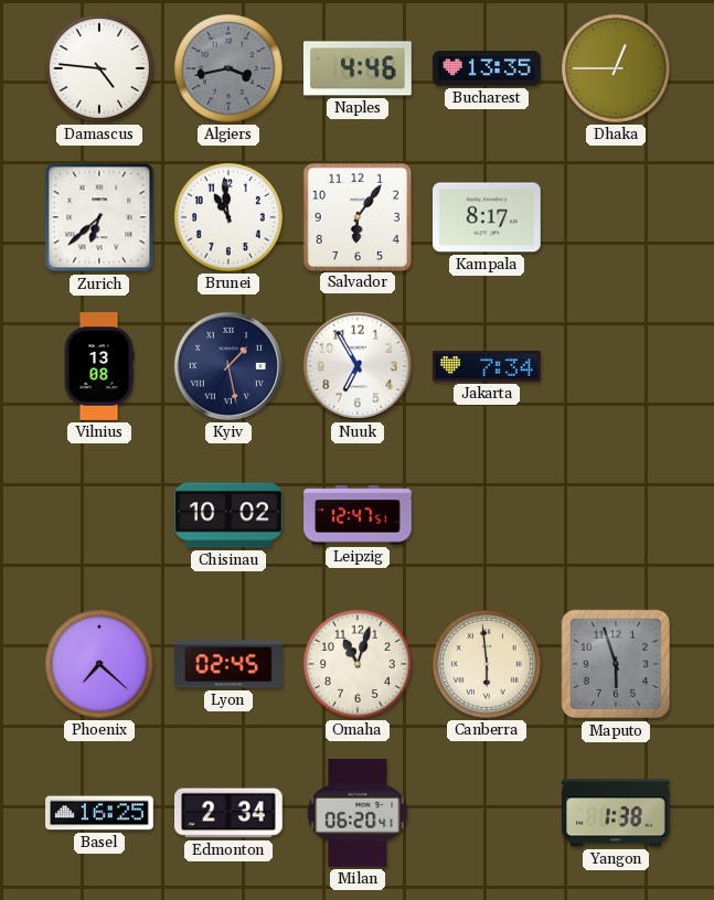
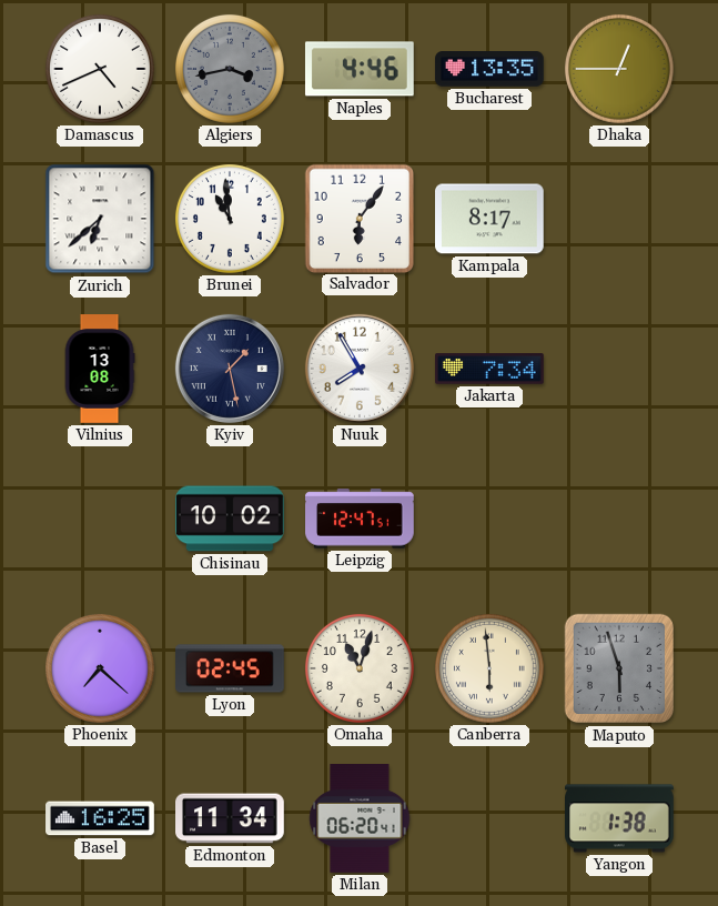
Damascus: 4:46 -> 4:41
Nuuk: 6:55 -> 7:55
Edmonton: 2:34 -> 11:34
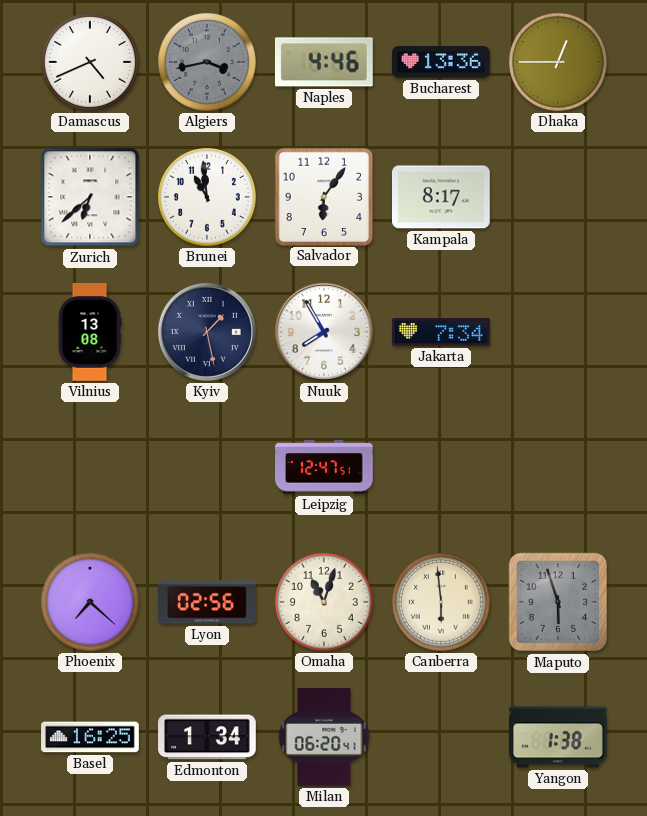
Bucharest: 13:35 -> 13:36
Chisinau: 10:02 -> none
Lyon: 02:45 -> 02:56
Edmonton: 11:34 -> 1:34
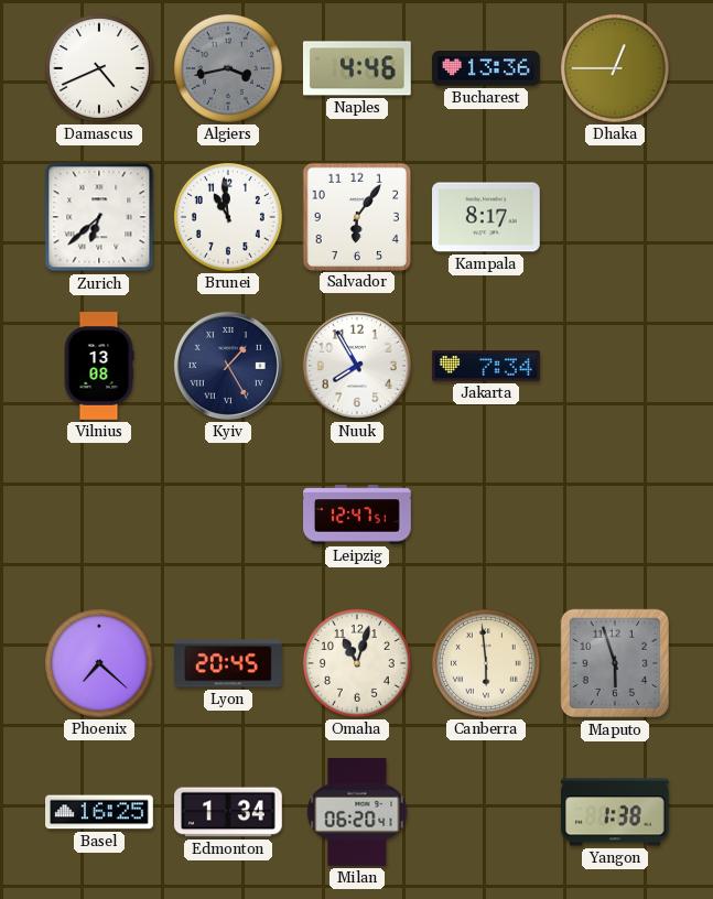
Kyiv: 1:28 -> 1:25
Lyon: 02:56 -> 20:45
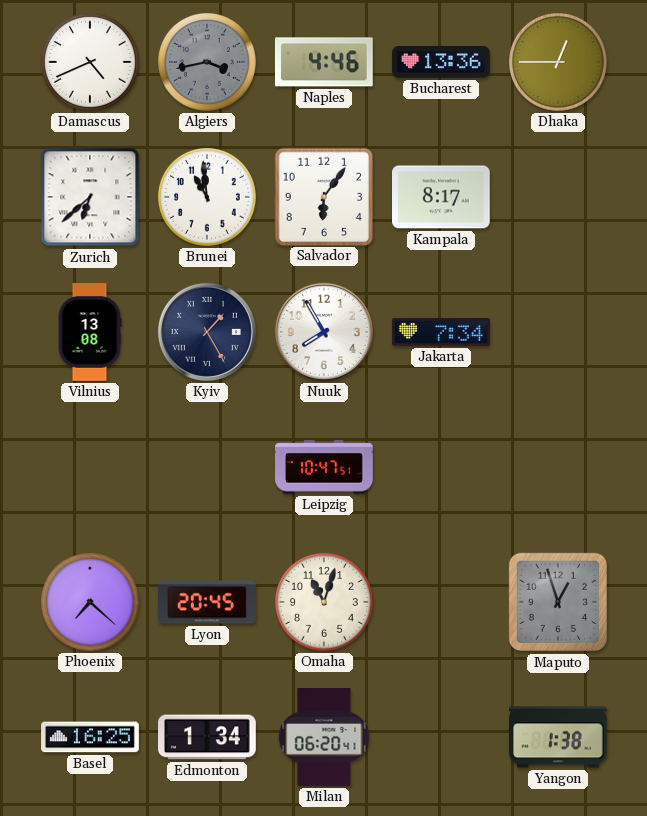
Leipzig: 12:47 -> 10:47
Canberra: 5:59 -> none
Maputo: 5:57 -> 12:57
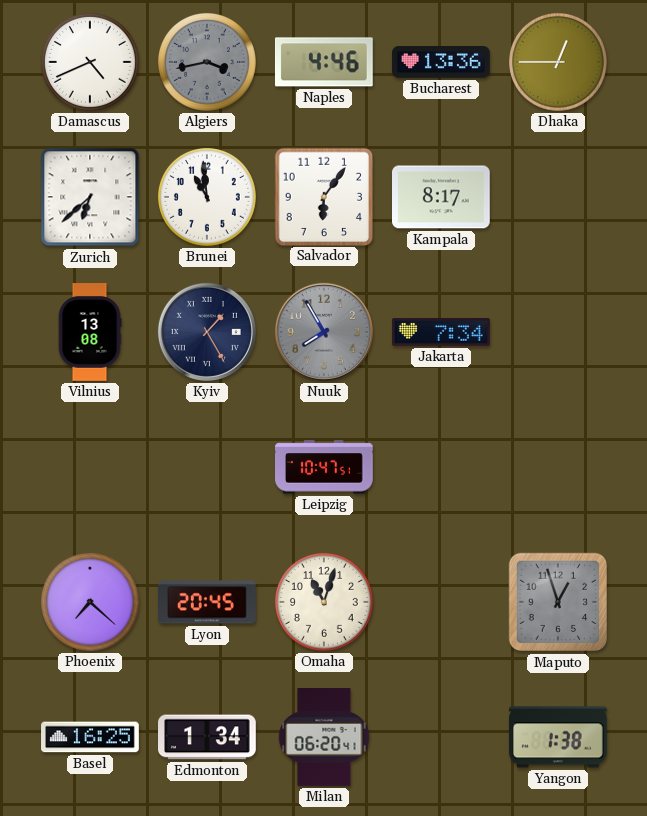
Nuuk dial: white -> grey
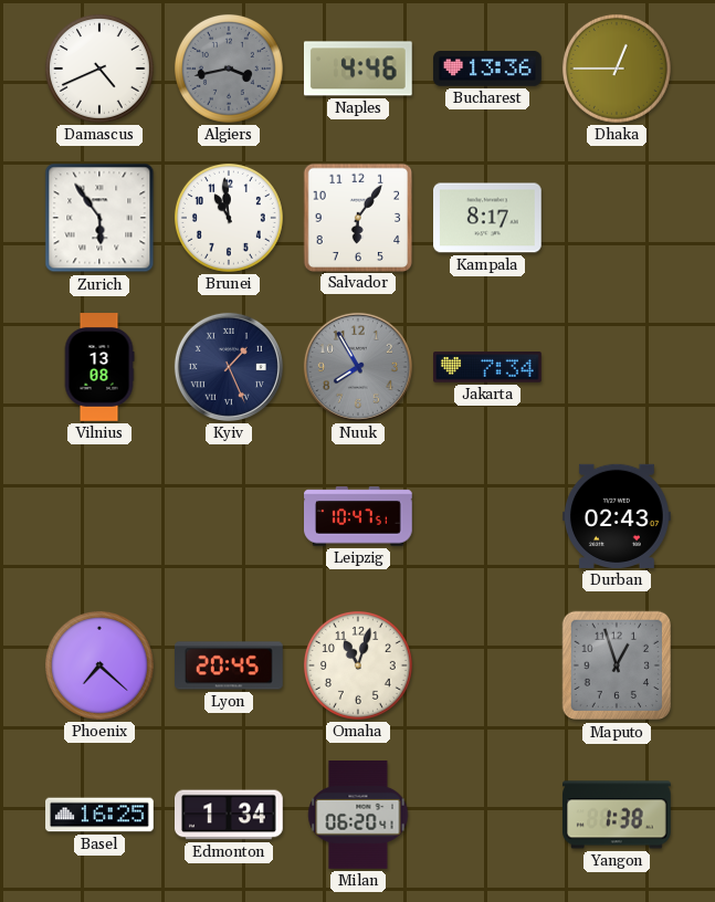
Zurich: 6:38 -> 5:54
Kyiv: 1:25 -> 1:26
Durban: none -> 02:43
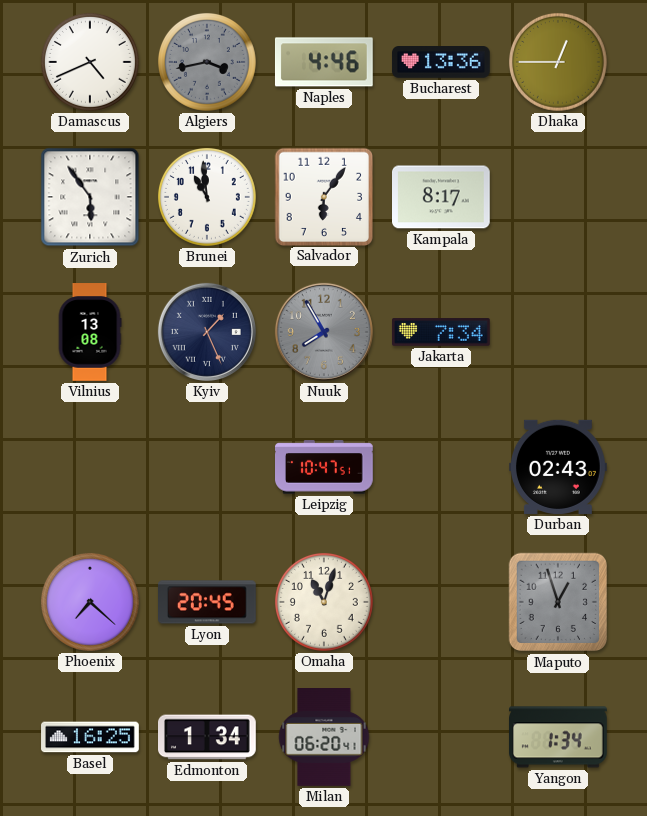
Yangon: 1:38 -> 1:34
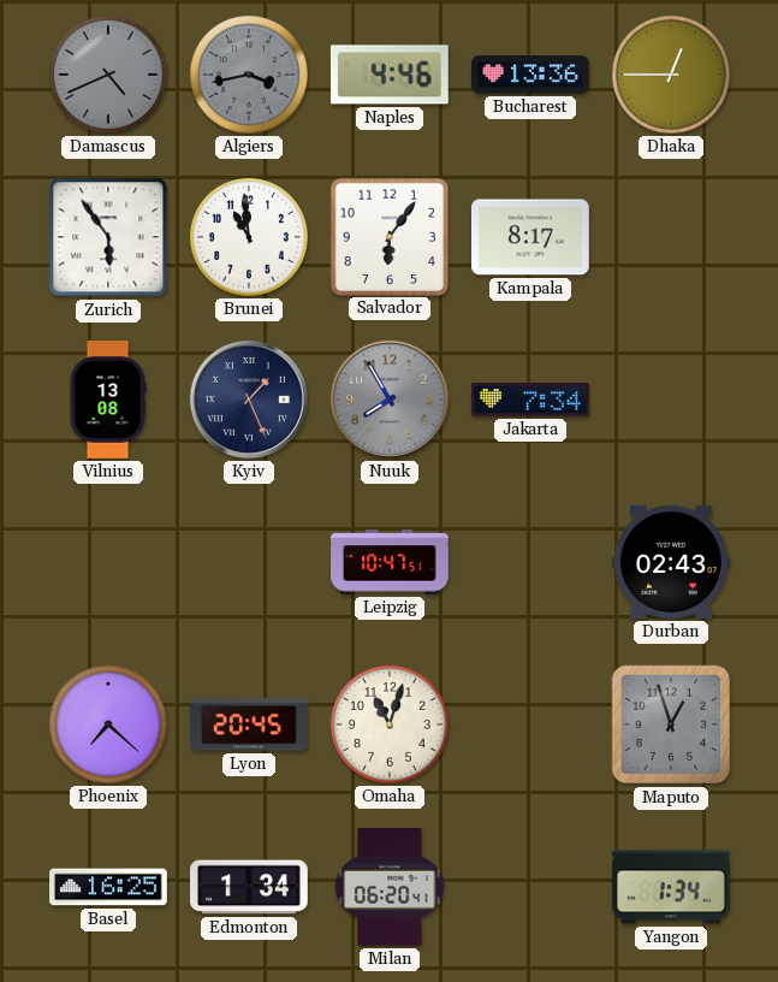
Damascus dial: white -> grey
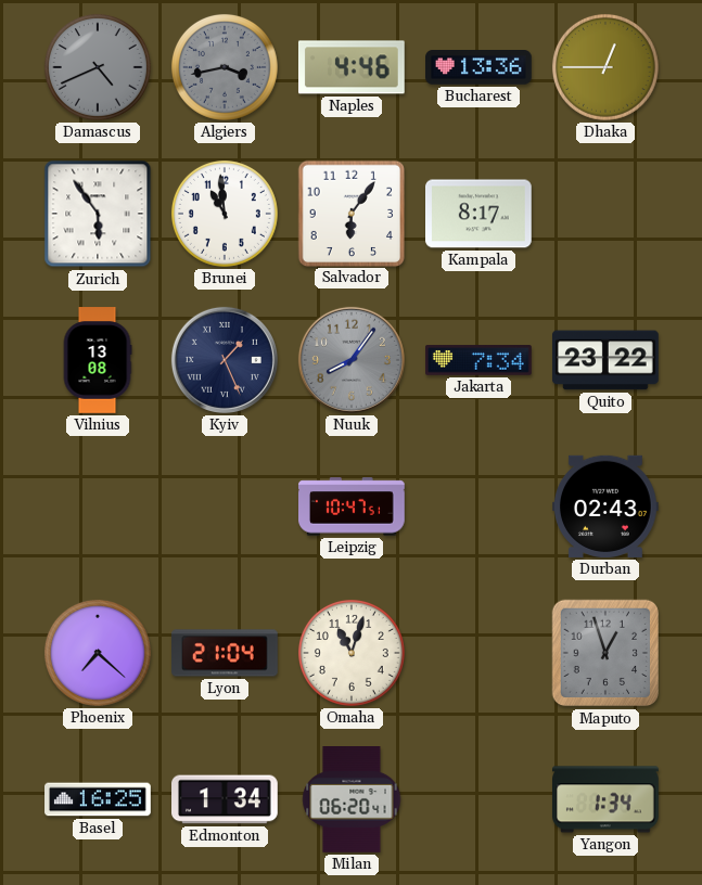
Nuuk: 7:55 -> 8:06
Quito: none -> 23:22
Lyon: 20:45 -> 21:04
